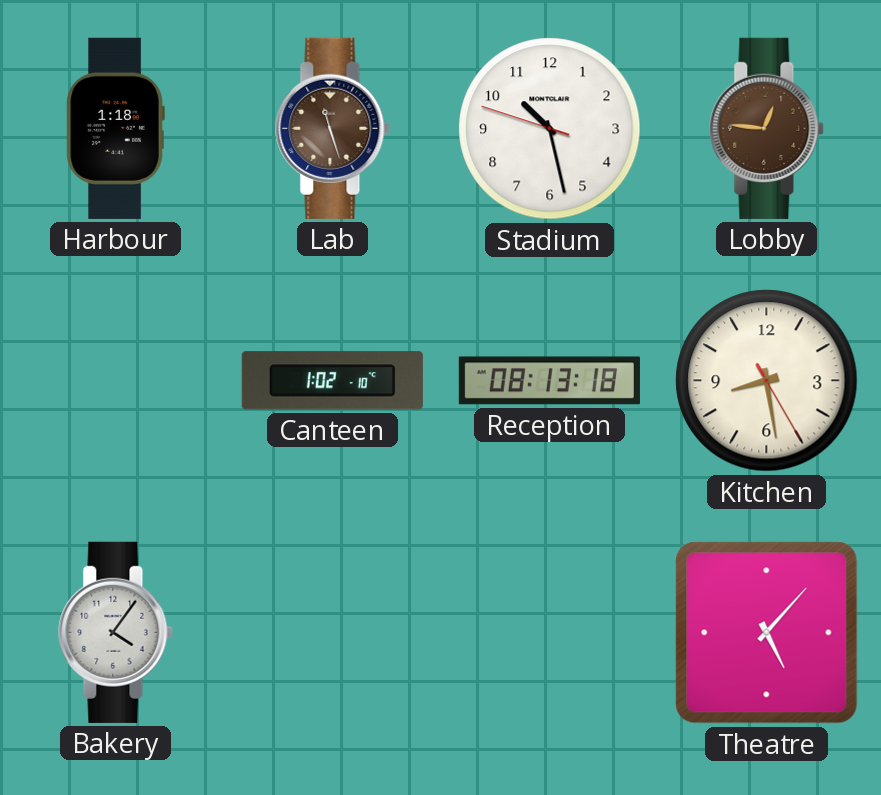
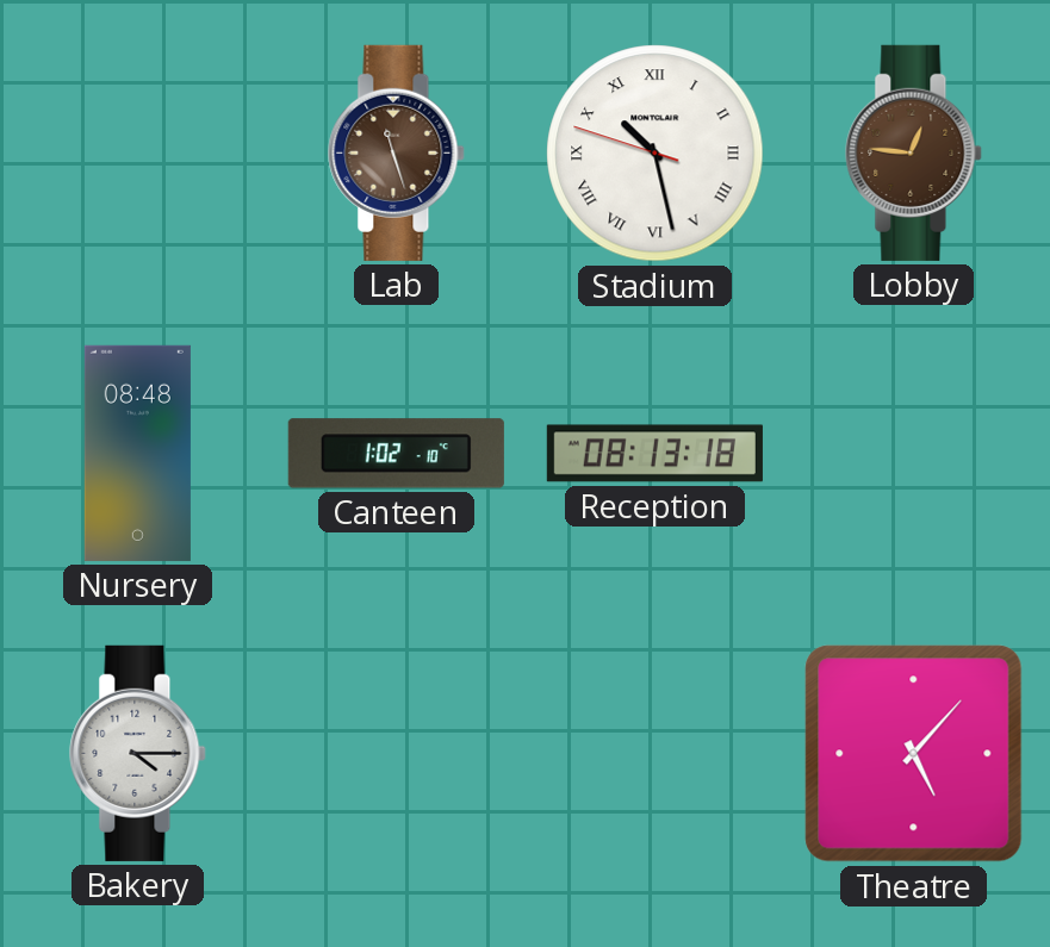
Harbour: 1:18 -> none
Stadium numerals: Arabic -> Roman
Nursery: none -> 08:48
Kitchen: 8:28 -> none
Bakery: 4:06 -> 4:15
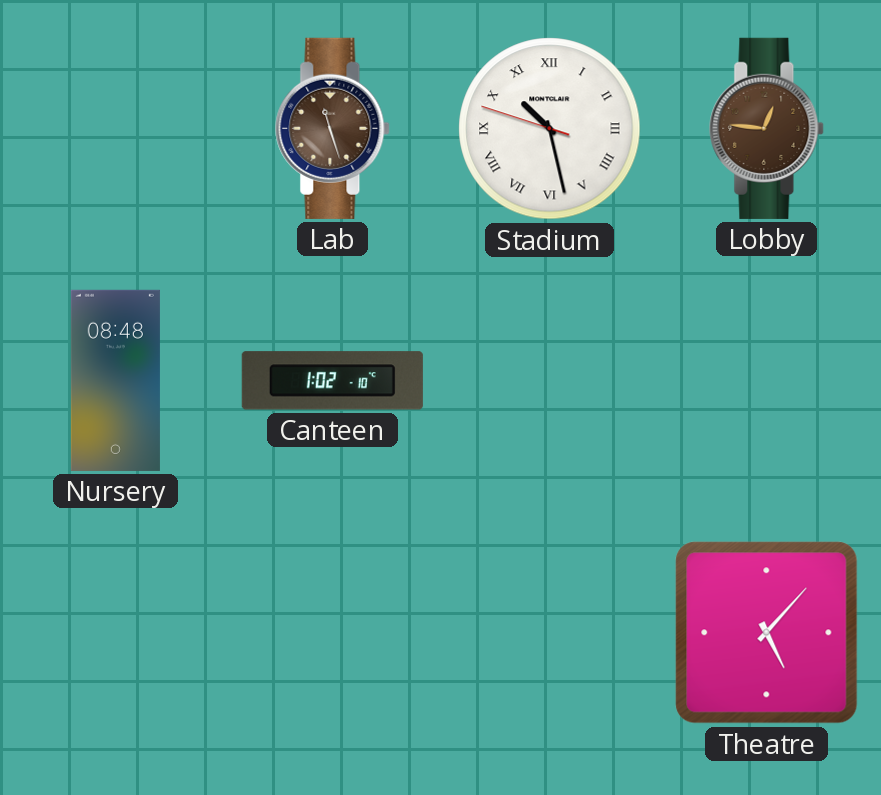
Reception: 08:13 -> none
Bakery: 4:15 -> none
